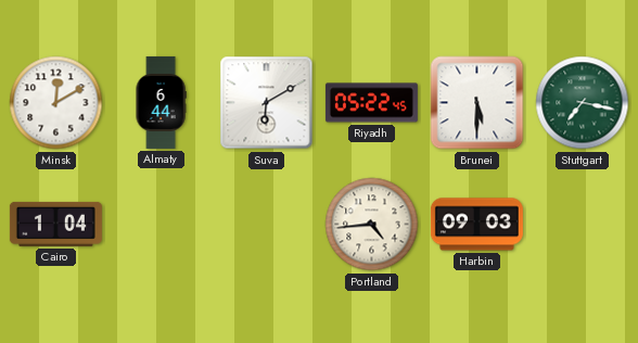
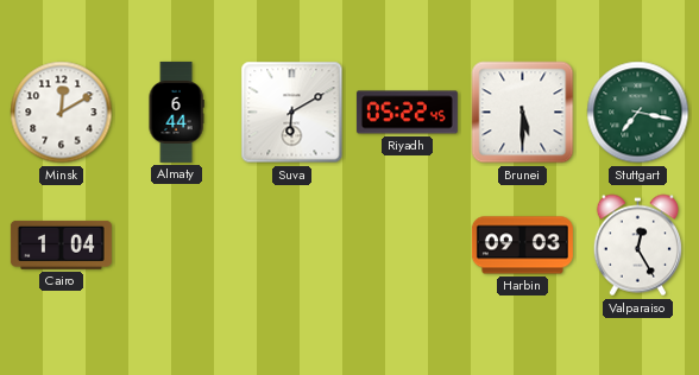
Portland: 4:44 -> none
Valparaiso: none -> 12:25
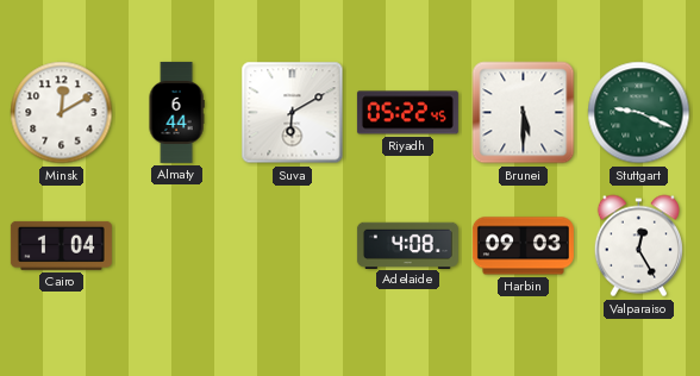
Stuttgart: 7:17 -> 9:19
Adelaide: none -> 4:08
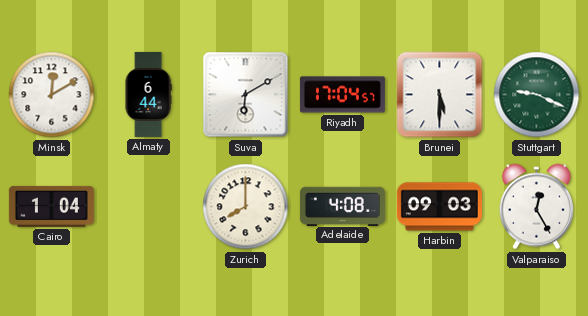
Riyadh: 05:22 -> 17:04
Zurich: none -> 8:00
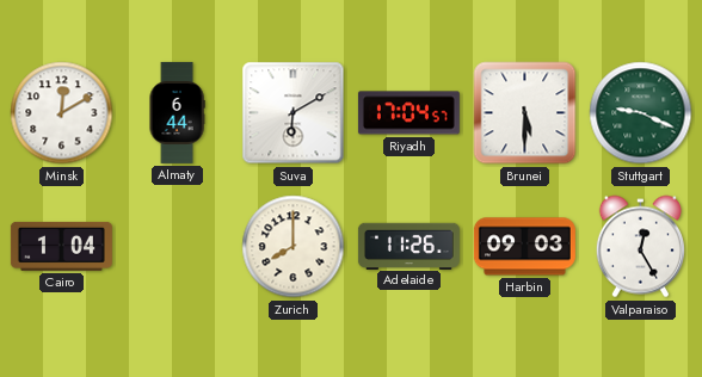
Adelaide: 4:08 -> 11:26
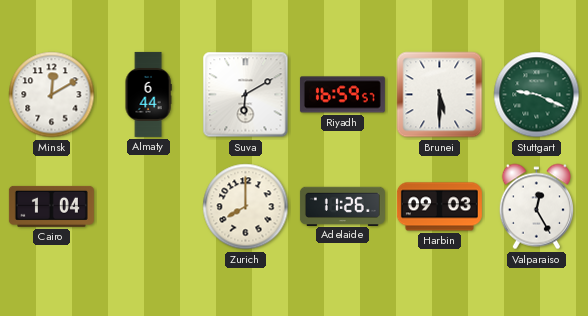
Riyadh: 17:04 -> 16:59
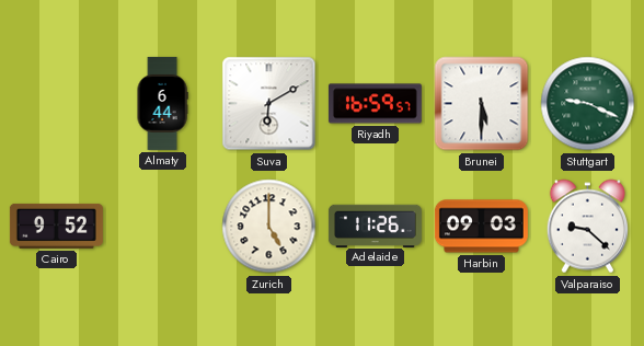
Minsk: 12:10 -> none
Cairo: 1:04 -> 9:52
Zurich: 8:00 -> 5:00
Valparaiso: 12:25 -> 9:22
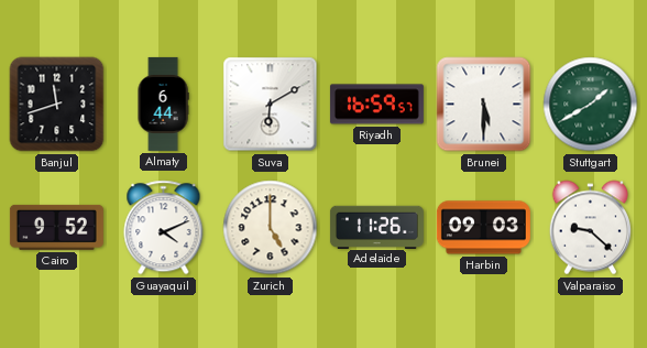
Banjul: none -> 11:42
Stuttgart: 9:19 -> 1:40
Guayaquil: none -> 4:11
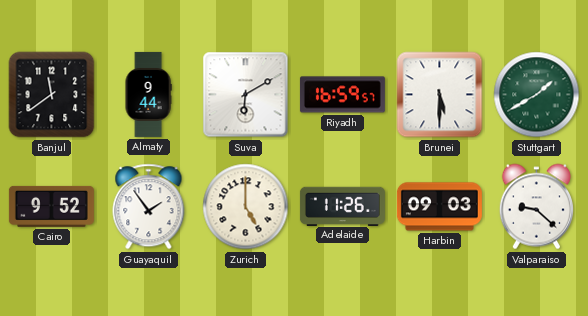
Banjul: 11:42 -> 11:39
Almaty: 6:44 -> 9:44
Guayaquil: 4:11 -> 1:54
